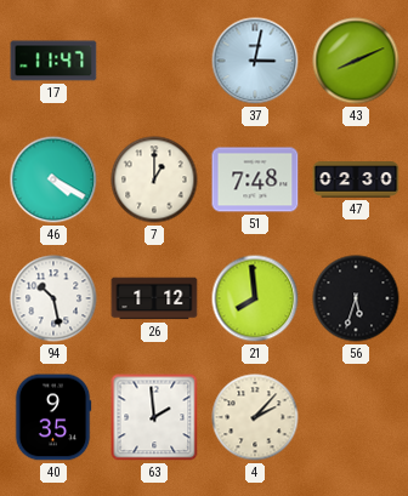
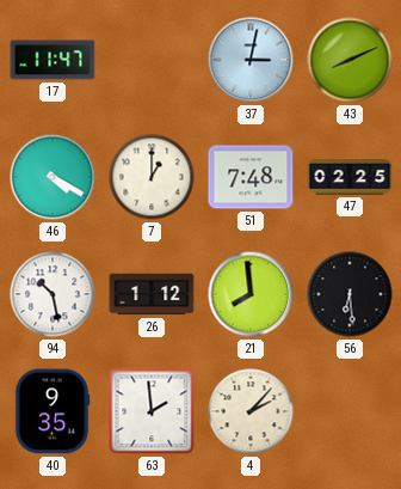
47: 02:30 -> 02:25
56: 5:33 -> 6:29
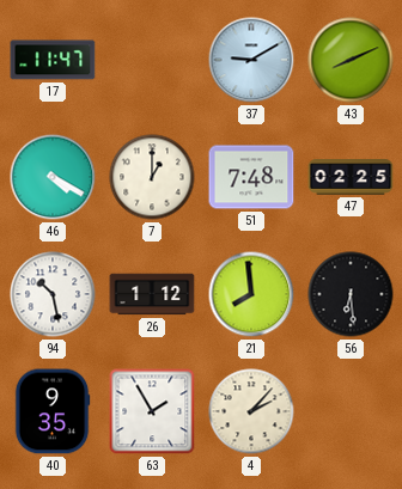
37: 3:02 -> 9:10
63: 1:59 -> 1:55
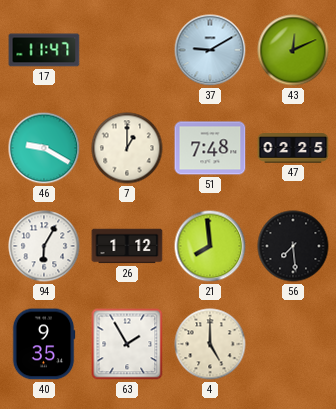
43: 8:11 -> 12:11
46: 4:20 -> 9:20
94: 10:28 -> 6:05
56: 6:29 -> 7:29
4: 2:07 -> 5:00
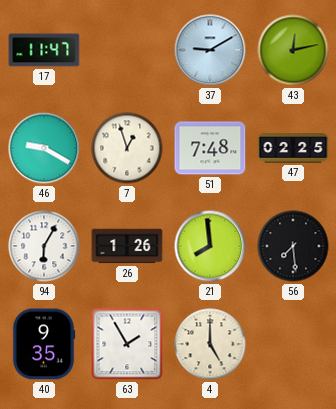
43: 12:11 -> 12:13
7: 1:00 -> 12:57
26: 1:12 -> 1:26
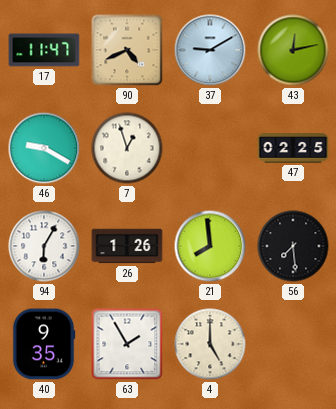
90: none -> 4:41
51: 7:48 -> none
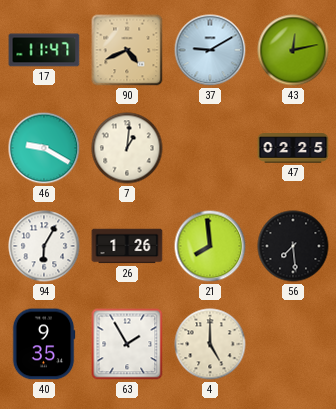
7: 12:57 -> 1:01
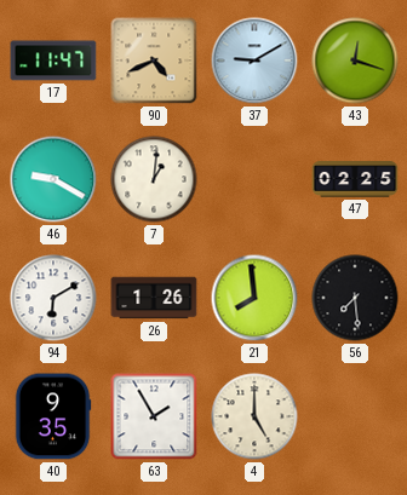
43: 12:13 -> 12:18
94: 6:05 -> 6:10
